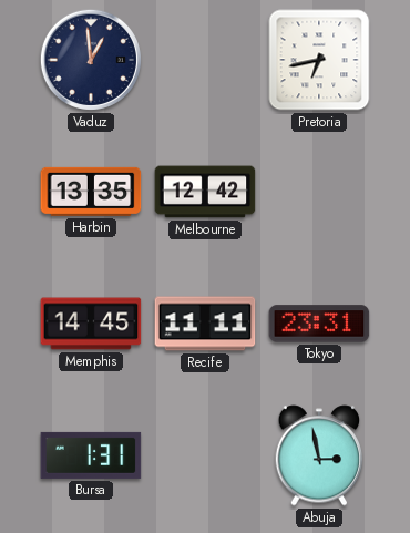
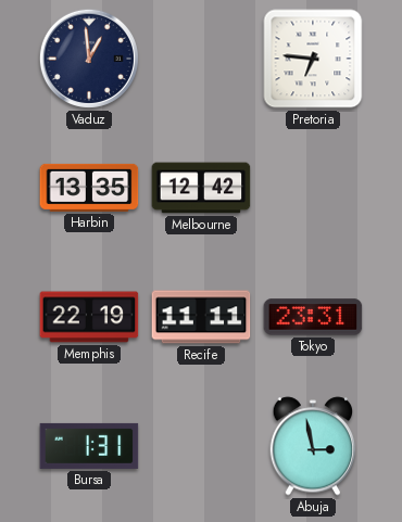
Pretoria: 6:43 -> 6:46
Memphis: 14:45 -> 22:19
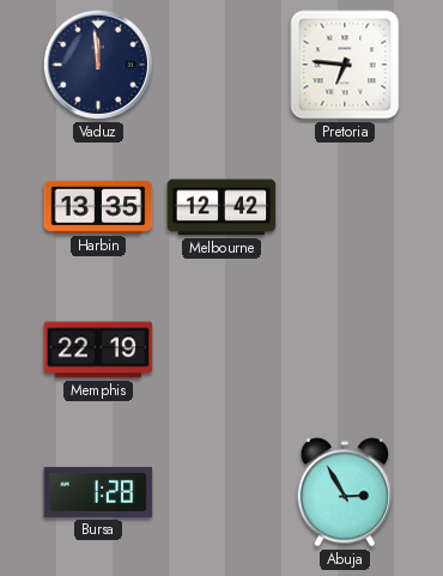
Vaduz: 12:59 -> 11:59
Recife: 11:11 -> none
Tokyo: 23:31 -> none
Bursa: 1:31 -> 1:28
Abuja: 2:58 -> 2:55
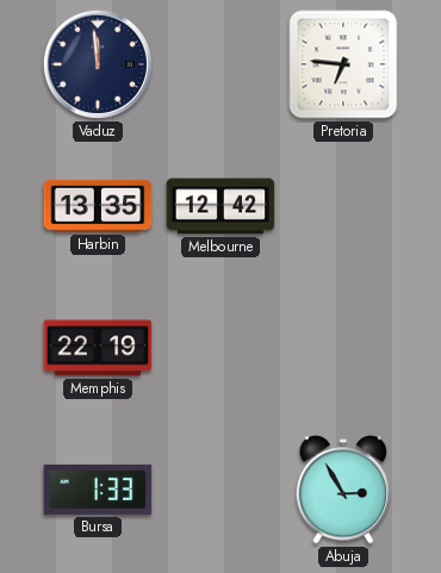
Bursa: 1:28 -> 1:33
